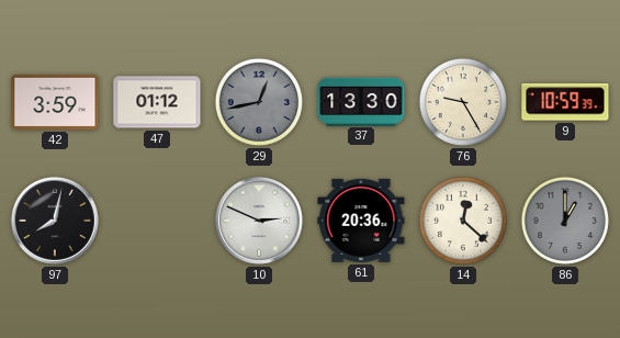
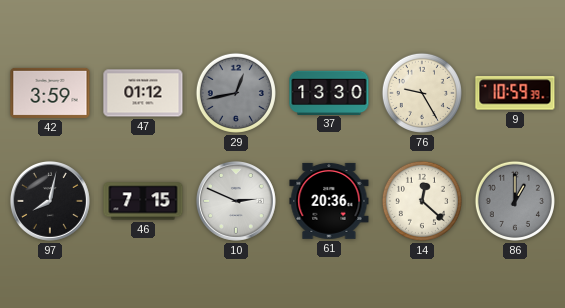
46: none -> 7:15
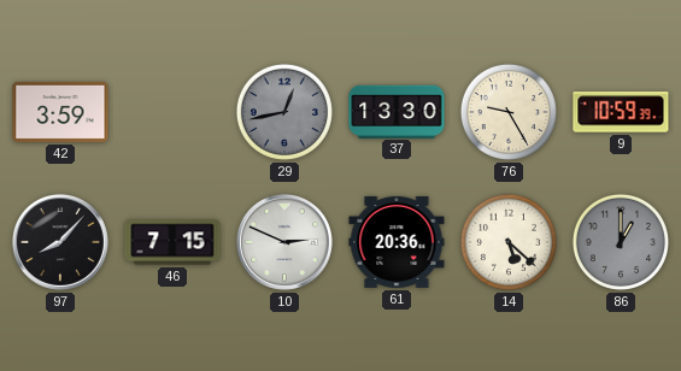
47: 01:12 -> none
97: 8:02 -> 8:07
14: 12:22 -> 5:22
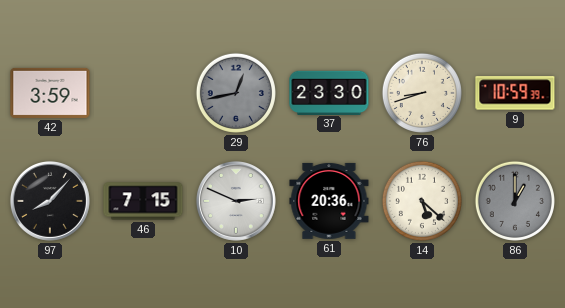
37: 13:30 -> 23:30
76: 9:25 -> 8:42
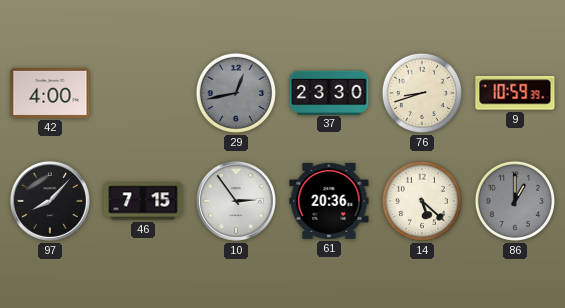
42: 3:59 -> 4:00
10: 2:49 -> 2:54
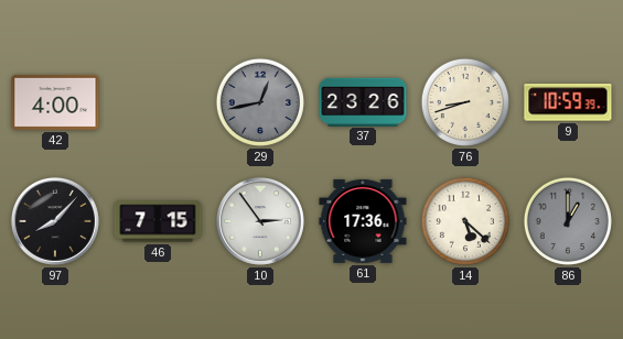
37: 23:30 -> 23:26
61: 20:36 -> 17:36
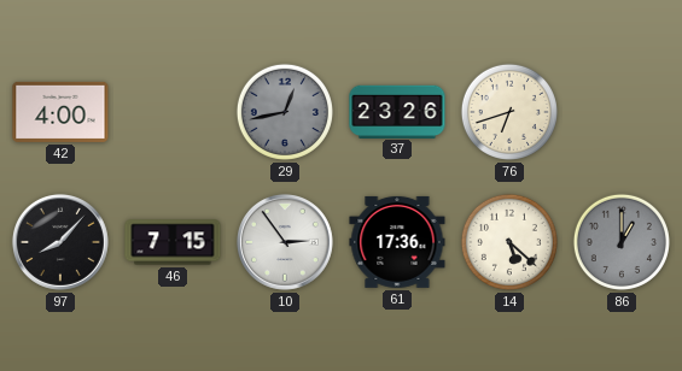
76: 8:42 -> 6:42
9: 10:59 -> none
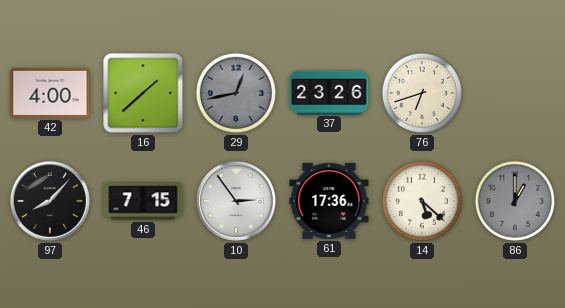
16: none -> 1:38
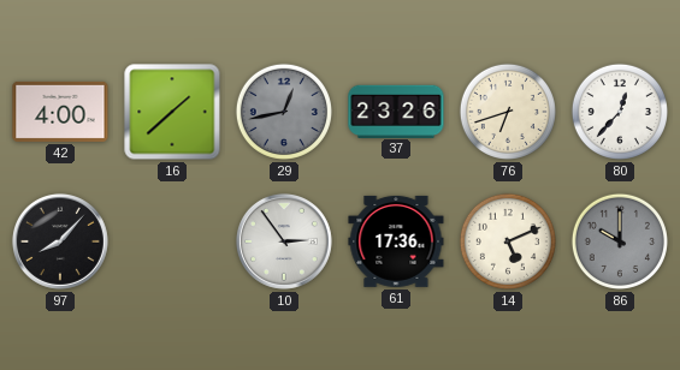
80: none -> 12:37
46: 7:15 -> none
14: 5:22 -> 5:11
86: 1:00 -> 10:00
